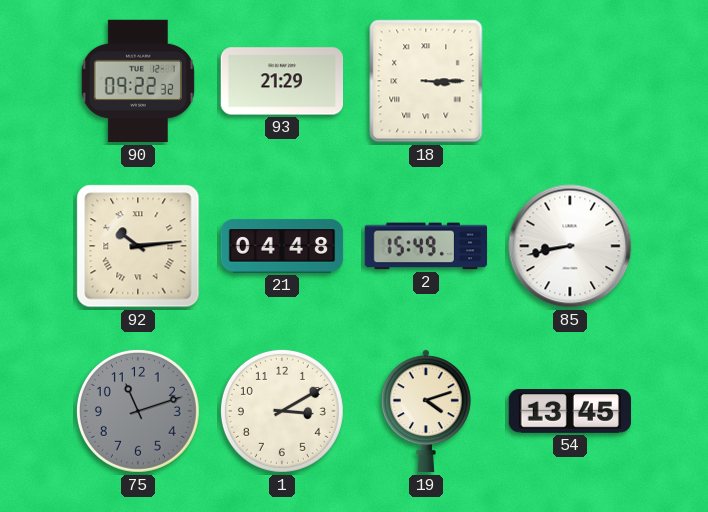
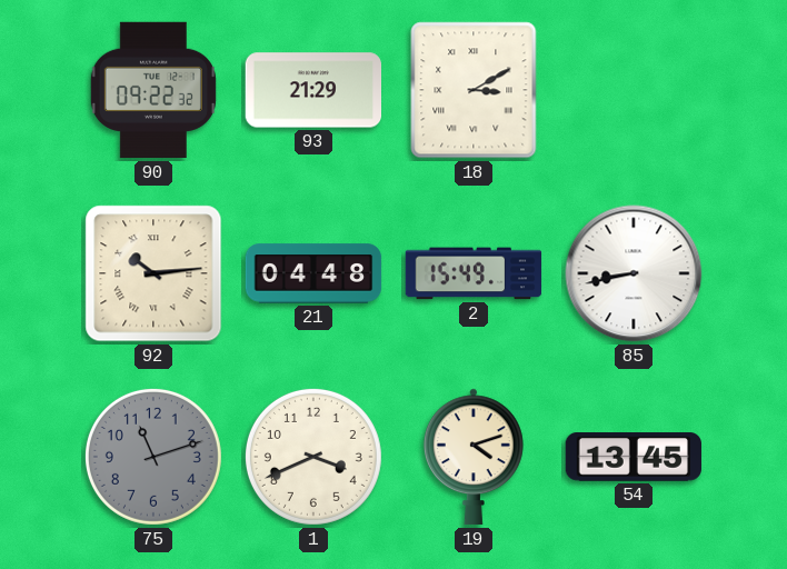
18: 3:15 -> 3:10
1: 3:10 -> 3:41
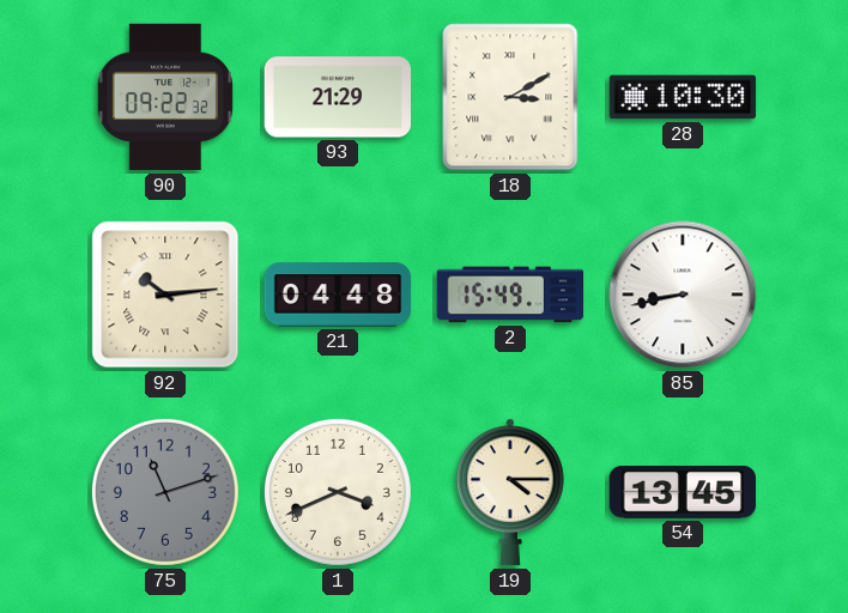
28: none -> 10:30
19: 4:12 -> 4:15
